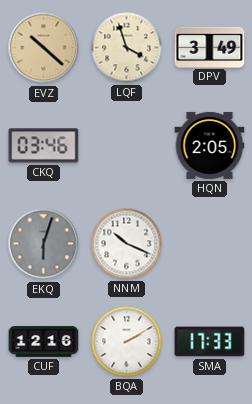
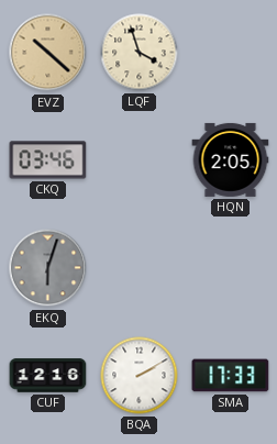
DPV: 3:49 -> none
NNM: 10:19 -> none
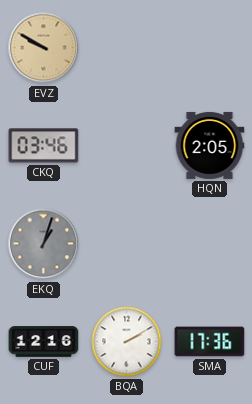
EVZ: 10:22 -> 9:50
LQF: 3:57 -> none
EKQ: 6:03 -> 1:03
SMA: 17:33 -> 17:36
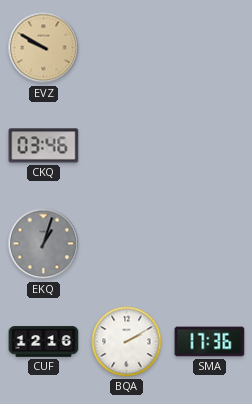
HQN: 2:05 -> none
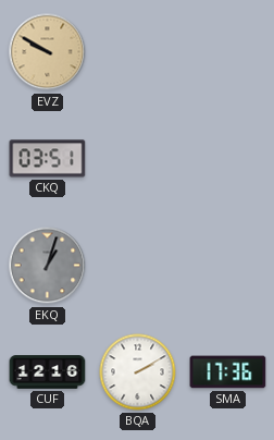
CKQ: 03:46 -> 03:51
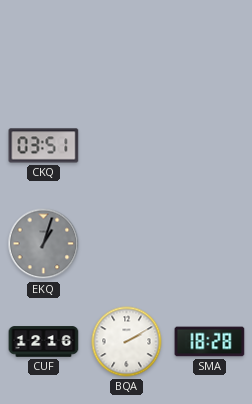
EVZ: 9:50 -> none
SMA: 17:36 -> 18:28
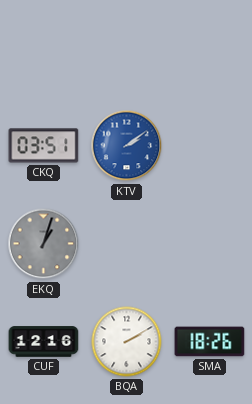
KTV: none -> 2:09
SMA: 18:28 -> 18:26
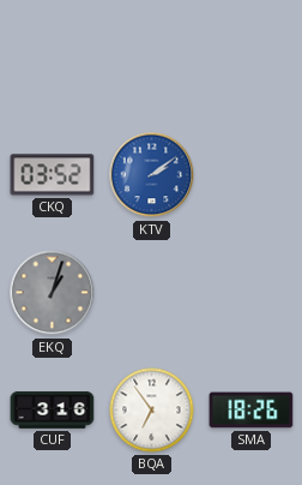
CKQ: 03:51 -> 03:52
CUF: 12:16 -> 3:16
BQA: 2:10 -> 6:54
